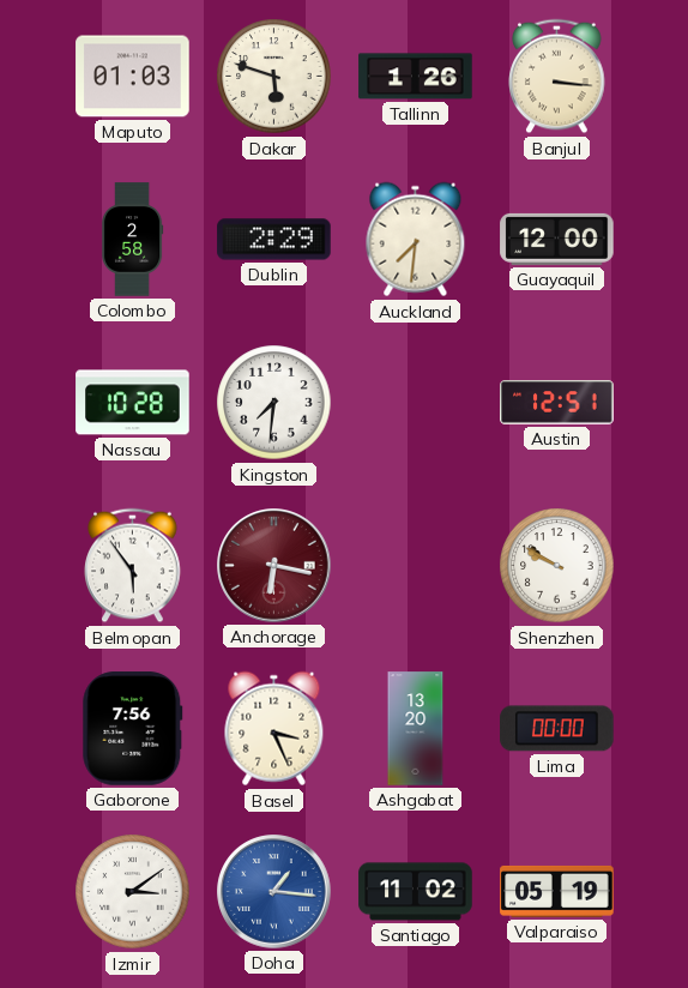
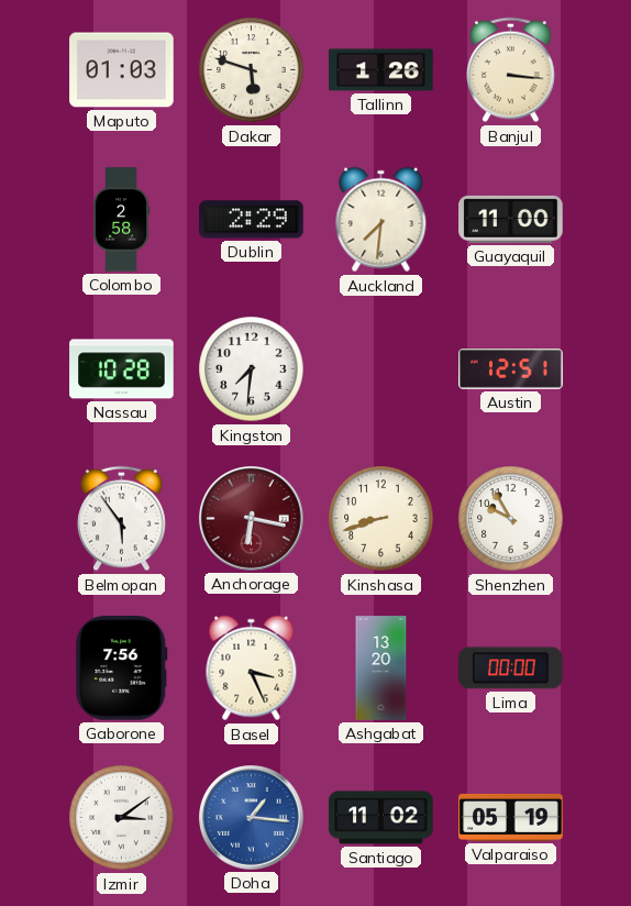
Guayaquil: 12:00 -> 11:00
Kinshasa: none -> 8:42
Shenzhen: 9:50 -> 9:55
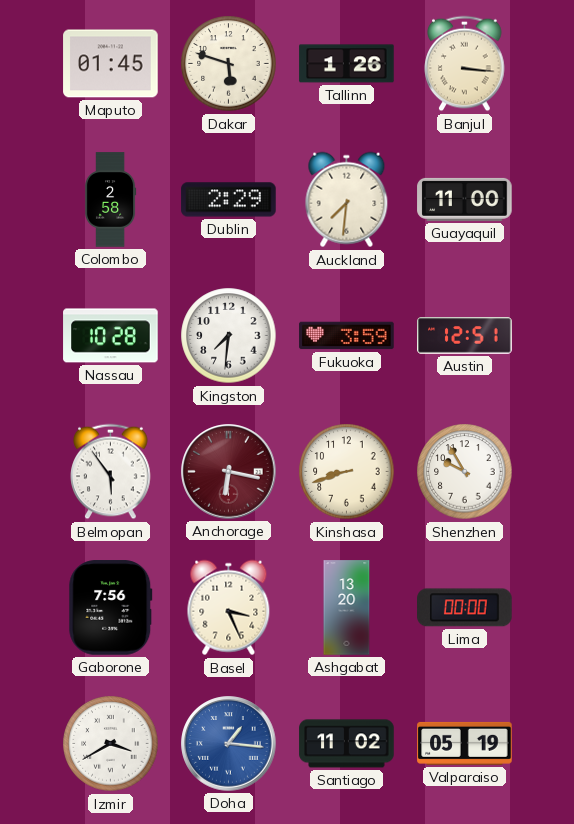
Maputo: 01:03 -> 01:45
Fukuoka: none -> 3:59
Izmir: 3:09 -> 3:40
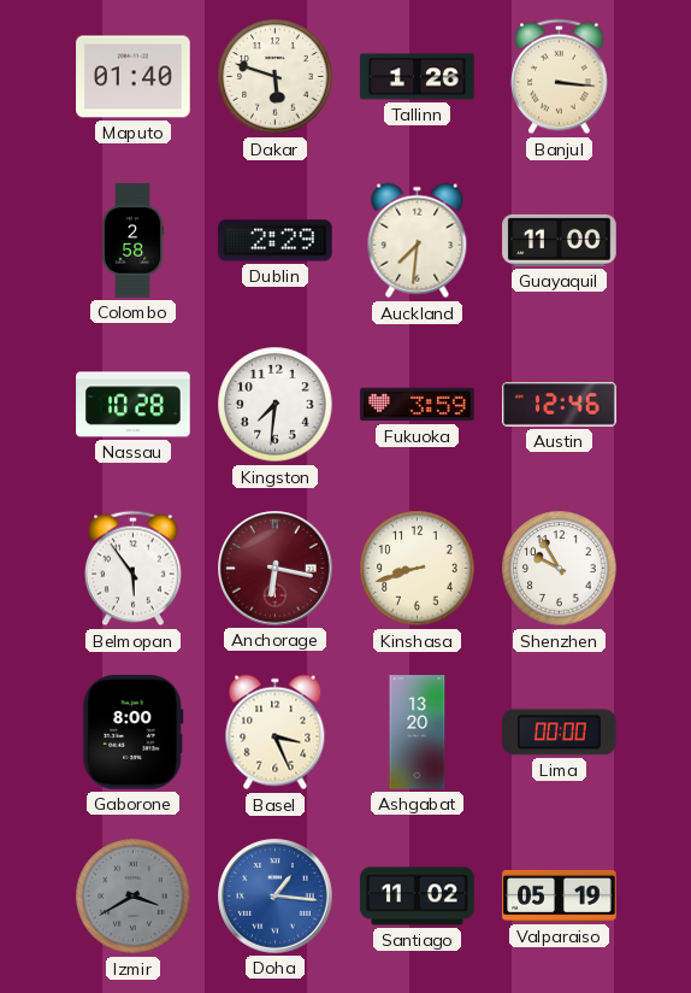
Maputo: 01:45 -> 01:40
Austin: 12:51 -> 12:46
Gaborone: 7:56 -> 8:00
Izmir dial: white -> grey
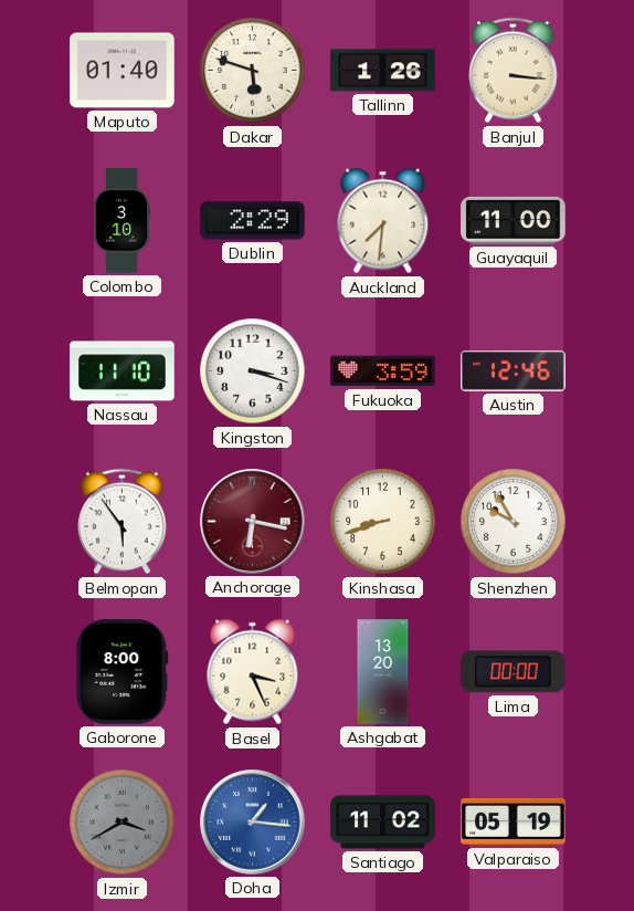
Colombo: 2:58 -> 3:10
Nassau: 10:28 -> 11:10
Kingston: 7:31 -> 3:18
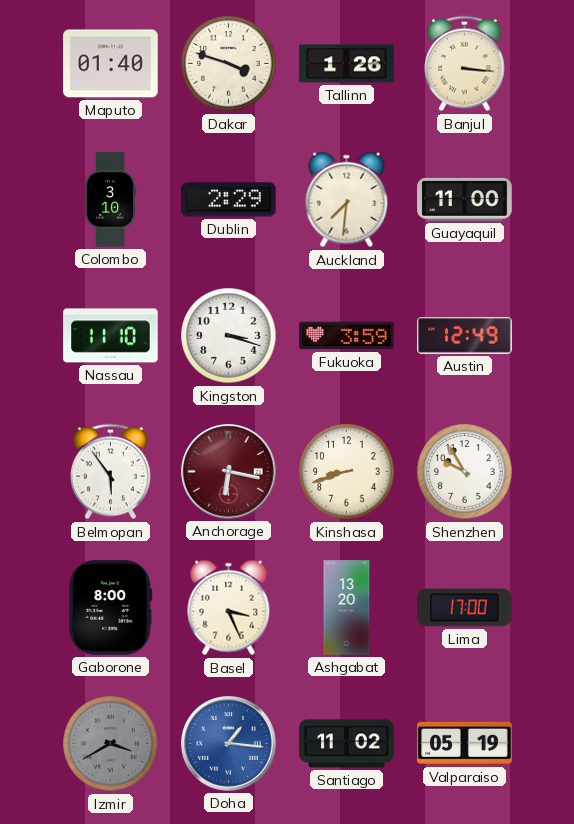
Dakar: 5:48 -> 3:48
Austin: 12:46 -> 12:49
Lima: 00:00 -> 17:00
